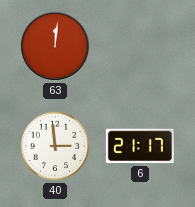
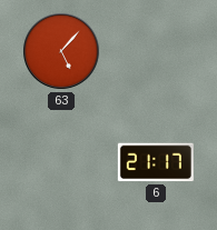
63: 12:01 -> 5:07
40: 2:59 -> none
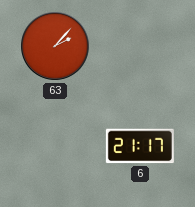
63: 5:07 -> 2:07
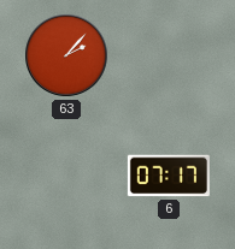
6: 21:17 -> 07:17
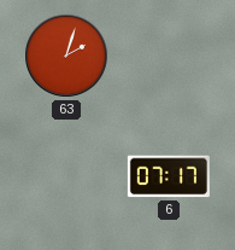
63: 2:07 -> 2:03
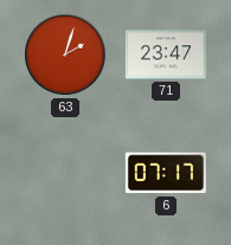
71: none -> 23:47
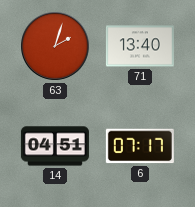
71: 23:47 -> 13:40
14: none -> 04:51
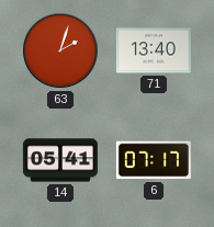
14: 04:51 -> 05:41
